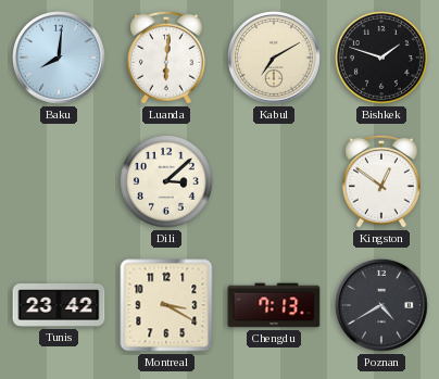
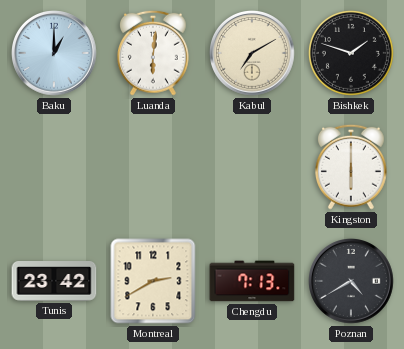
Baku: 8:01 -> 1:00
Dili: 3:08 -> none
Kingston: 12:51 -> 6:00
Montreal: 3:20 -> 2:40
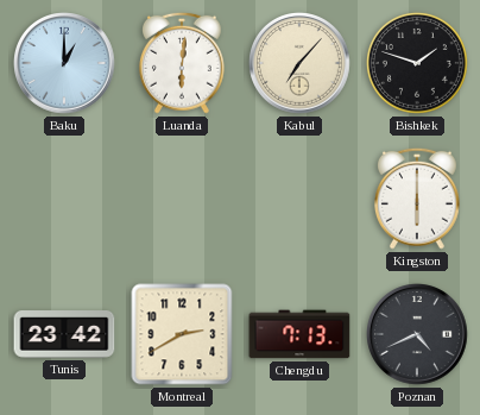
Kabul: 7:10 -> 7:07
Poznan: 4:40 -> 4:41
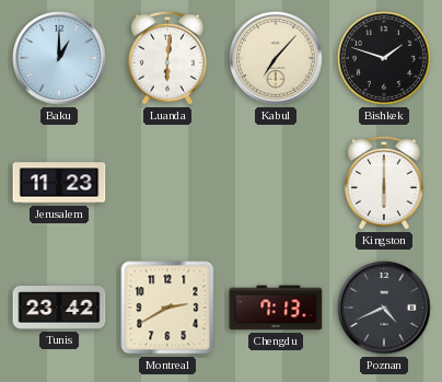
Jerusalem: none -> 11:23
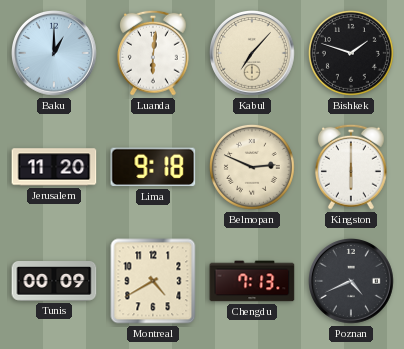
Jerusalem: 11:23 -> 11:20
Lima: none -> 9:18
Belmopan: none -> 2:49
Tunis: 23:42 -> 00:09
Montreal: 2:40 -> 4:40
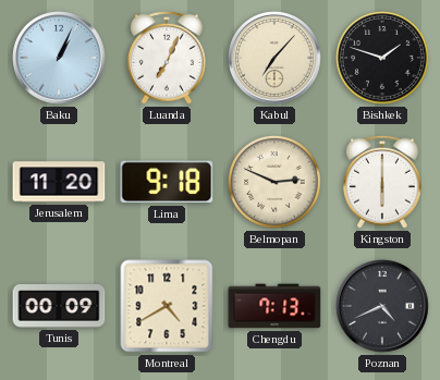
Baku: 1:00 -> 1:04
Luanda: 6:01 -> 7:04
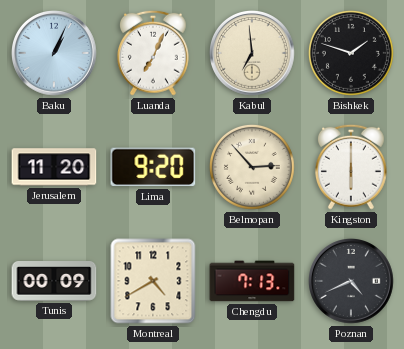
Kabul: 7:07 -> 6:59
Lima: 9:18 -> 9:20
Belmopan: 2:49 -> 2:53
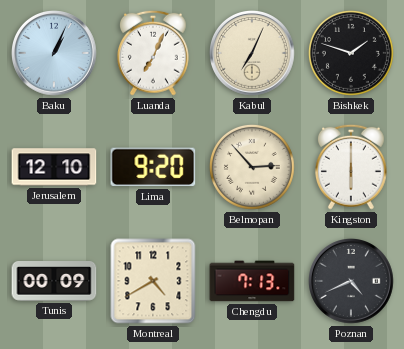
Kabul: 6:59 -> 7:04
Jerusalem: 11:20 -> 12:10
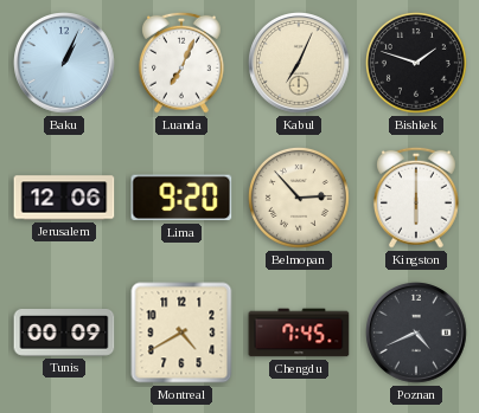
Jerusalem: 12:10 -> 12:06
Chengdu: 7:13 -> 7:45
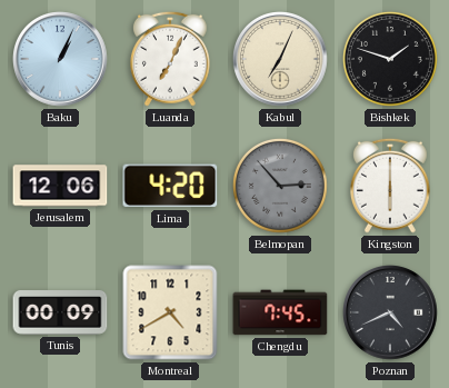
Lima: 9:20 -> 4:20
Belmopan dial: cream -> grey
